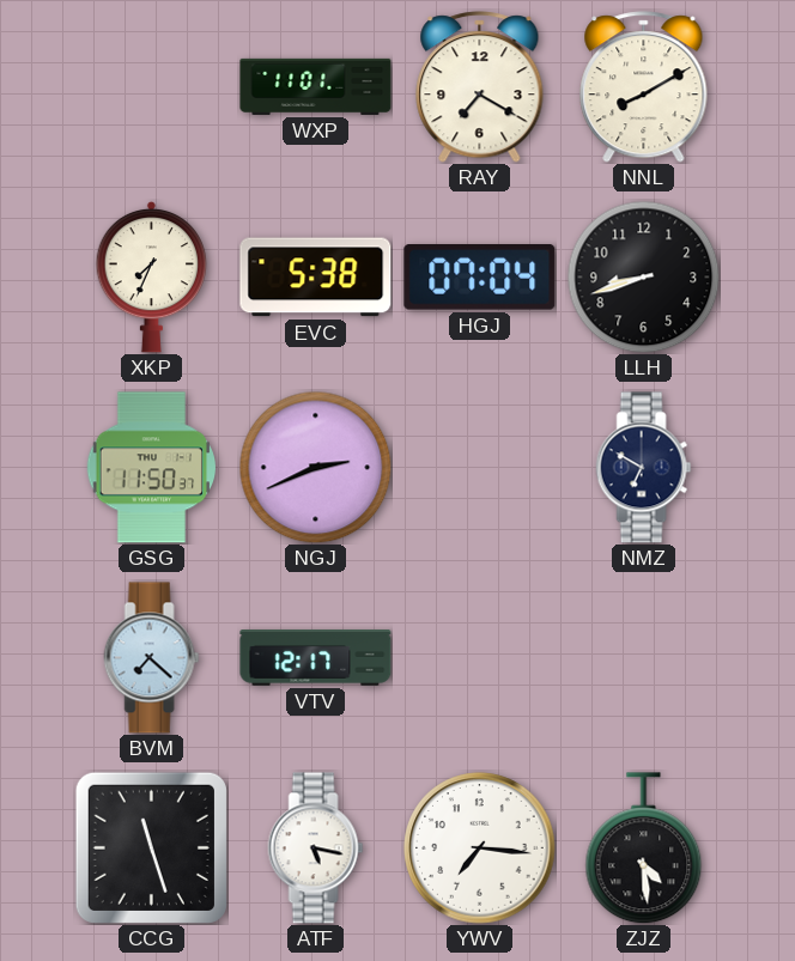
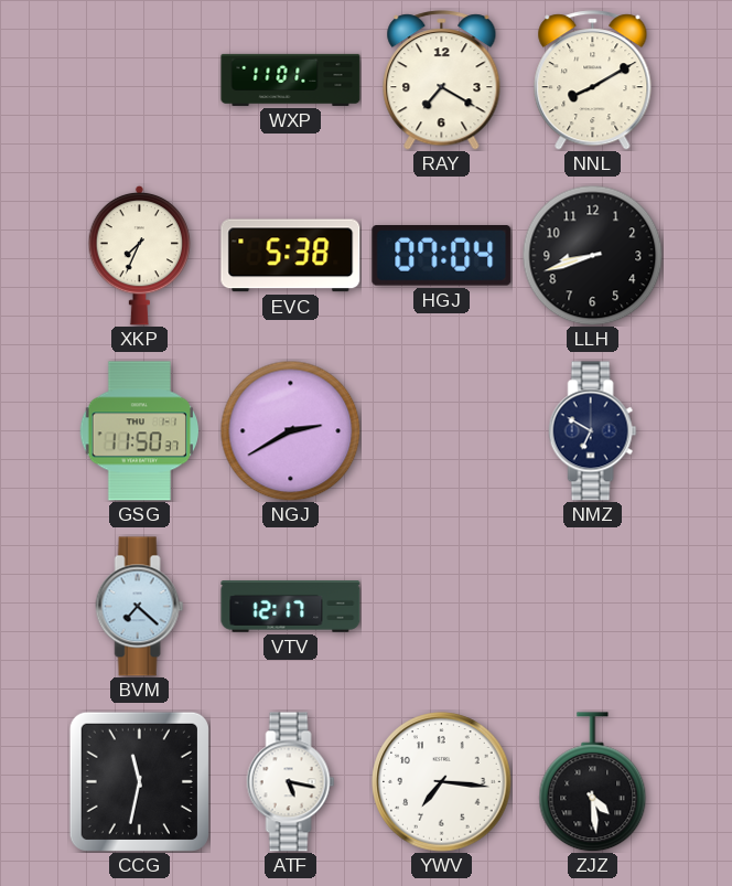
NGJ: 2:41 -> 2:40
CCG: 11:27 -> 11:32
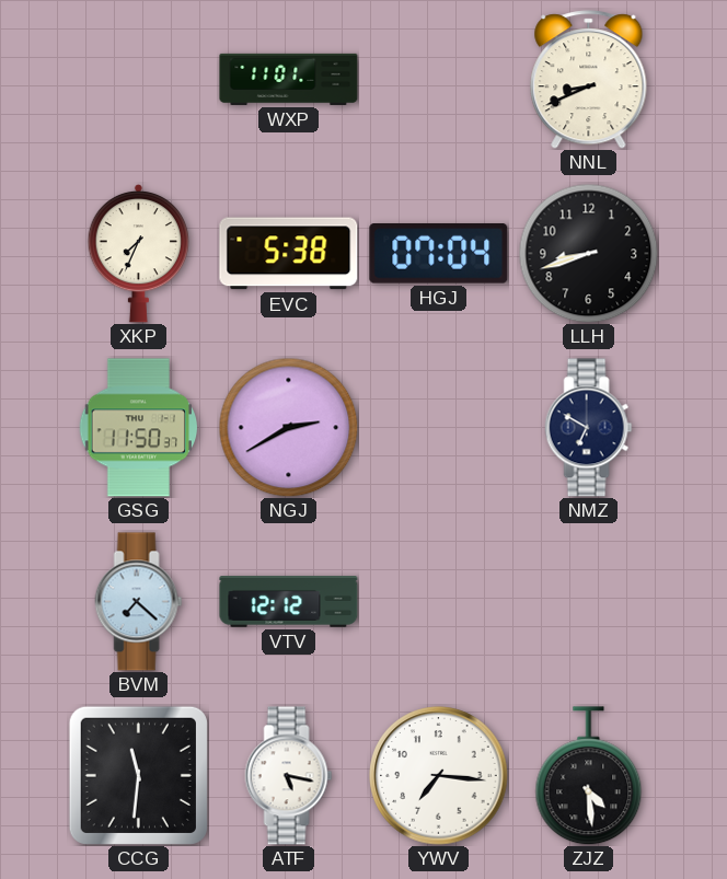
RAY: 7:20 -> none
NNL: 8:10 -> 8:41
VTV: 12:17 -> 12:12
CCG: 11:32 -> 11:31
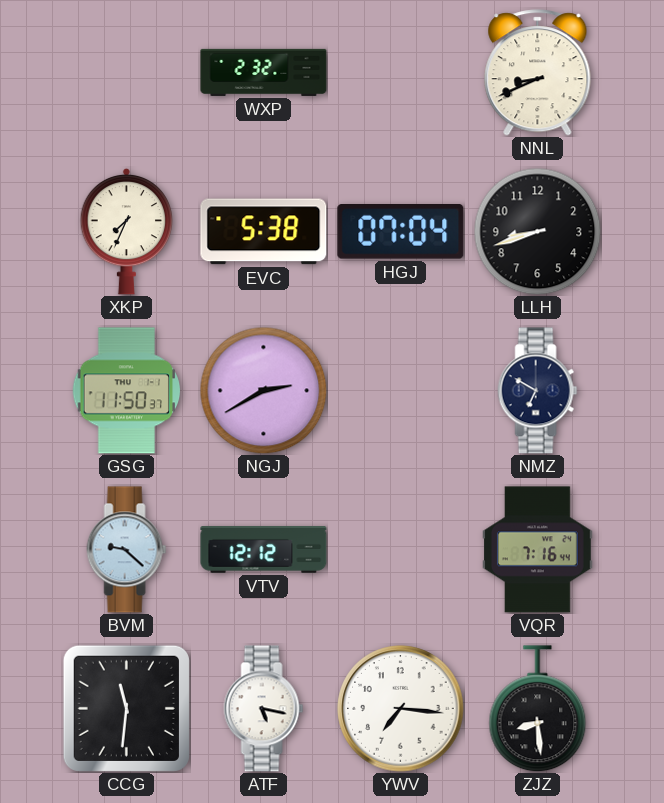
WXP: 11:01 -> 2:32
BVM: 7:22 -> 9:22
VQR: none -> 7:16
ZJZ: 4:29 -> 8:29
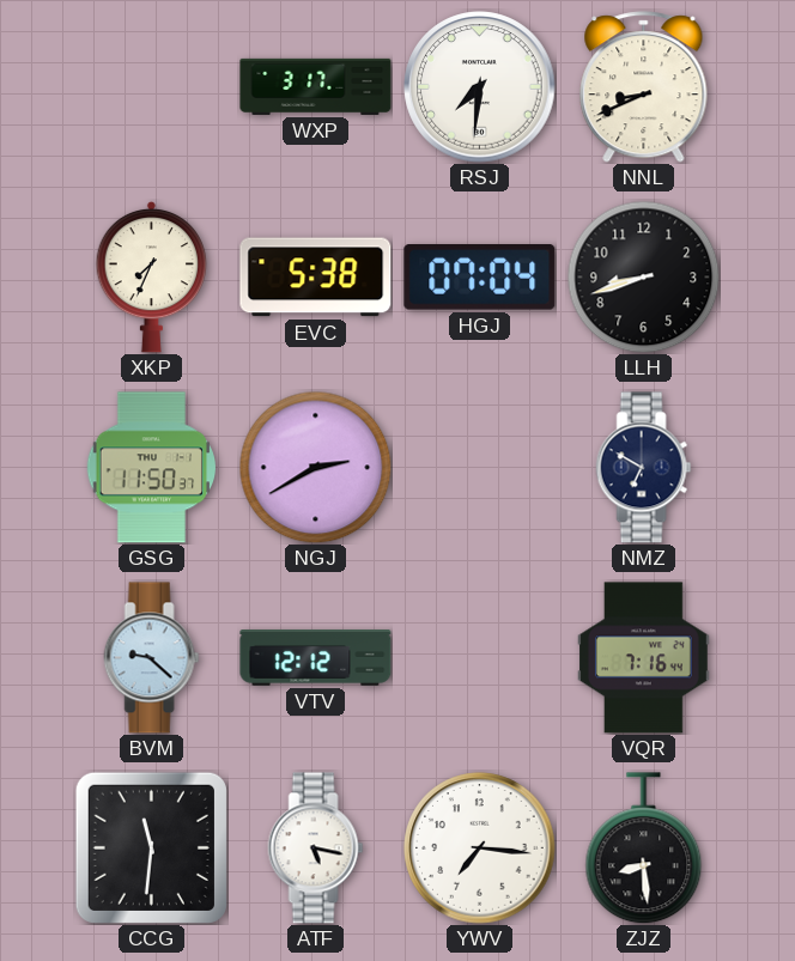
WXP: 2:32 -> 3:17
RSJ: none -> 7:31
